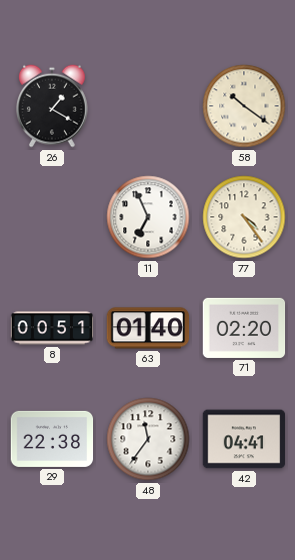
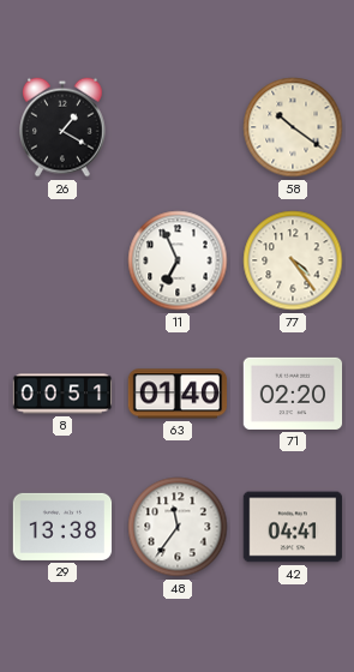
29: 22:38 -> 13:38
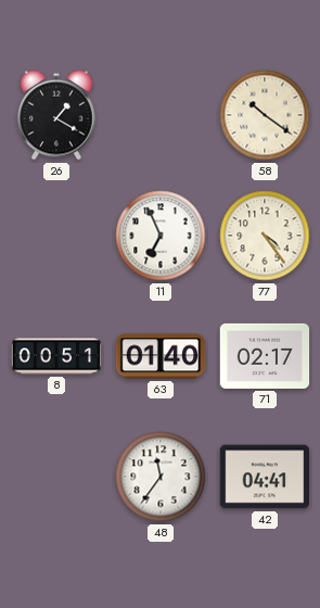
71: 02:20 -> 02:17
29: 13:38 -> none
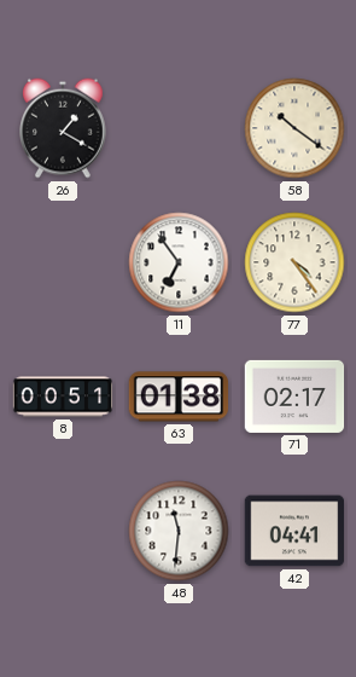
11: 6:56 -> 6:54
63: 01:40 -> 01:38
48: 11:36 -> 11:31
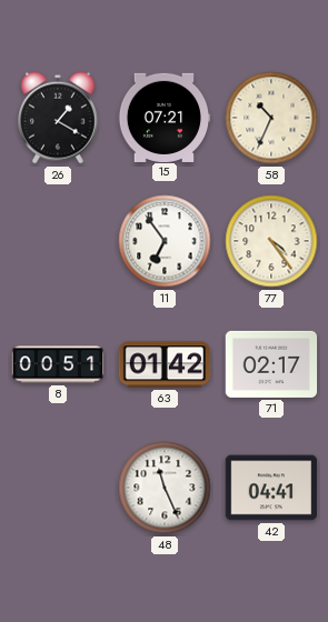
15: none -> 07:21
58: 10:21 -> 10:34
63: 01:38 -> 01:42
48: 11:31 -> 11:26
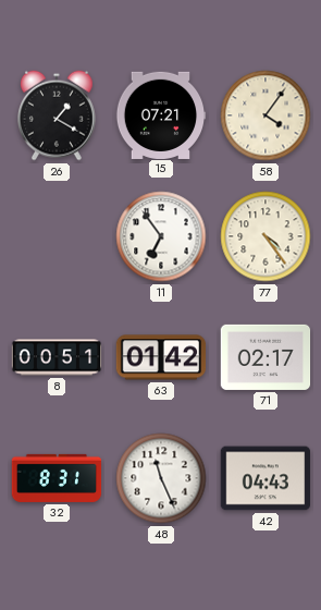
58: 10:34 -> 4:06
32: none -> 8:31
42: 04:41 -> 04:43
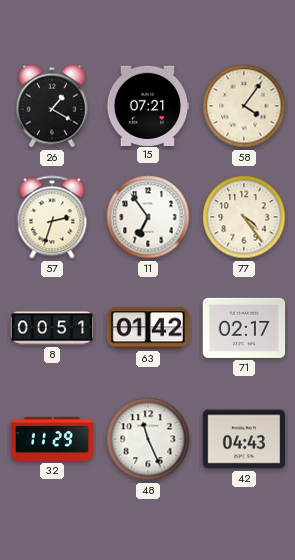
57: none -> 2:33
32: 8:31 -> 11:29
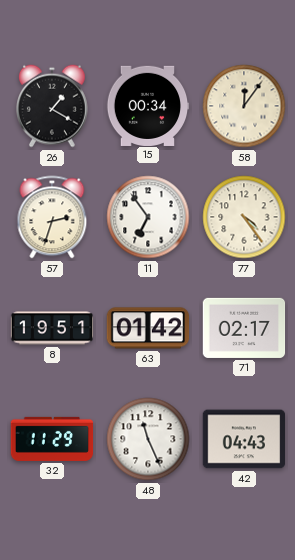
15: 07:21 -> 00:34
58: 4:06 -> 12:06
8: 00:51 -> 19:51
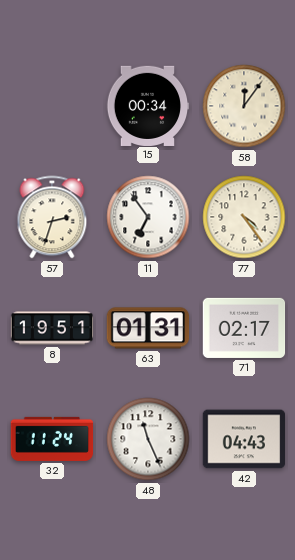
26: 1:20 -> none
63: 01:42 -> 01:31
32: 11:29 -> 11:24
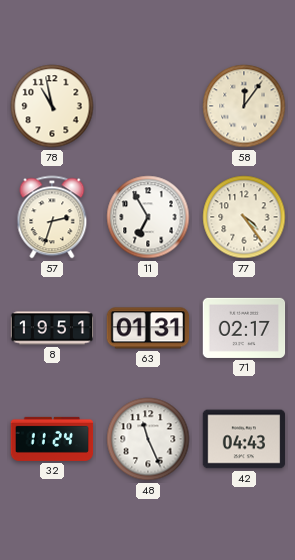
78: none -> 10:58
15: 00:34 -> none
11: 6:54 -> 6:55
